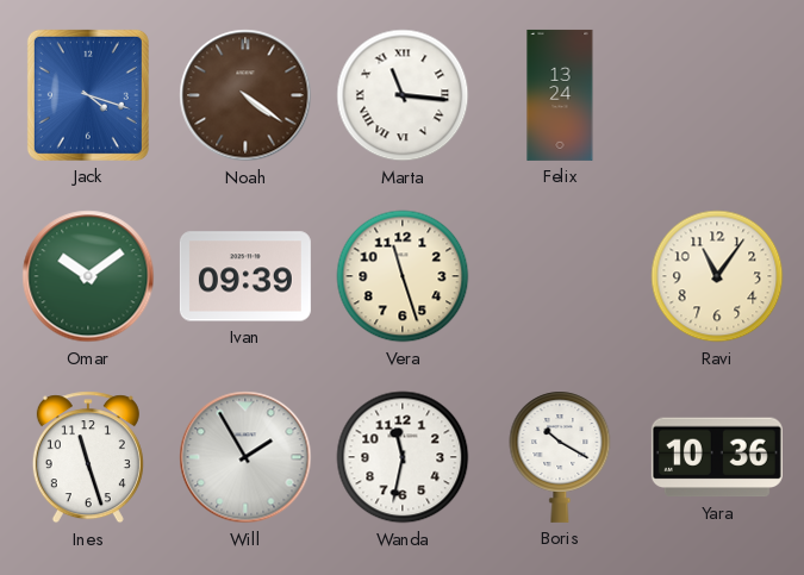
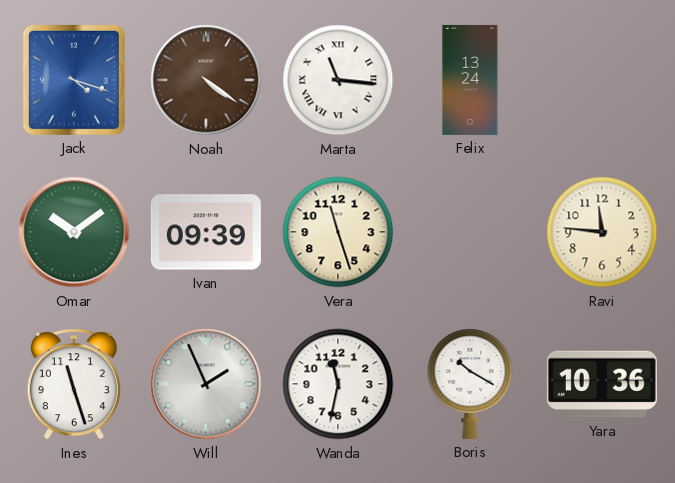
Ravi: 11:06 -> 11:46
Will: 1:55 -> 1:56
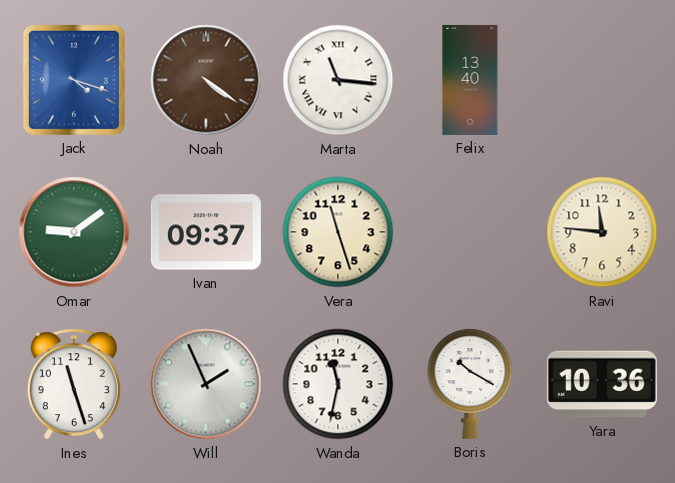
Felix: 13:24 -> 13:40
Omar: 10:09 -> 9:09
Ivan: 09:39 -> 09:37
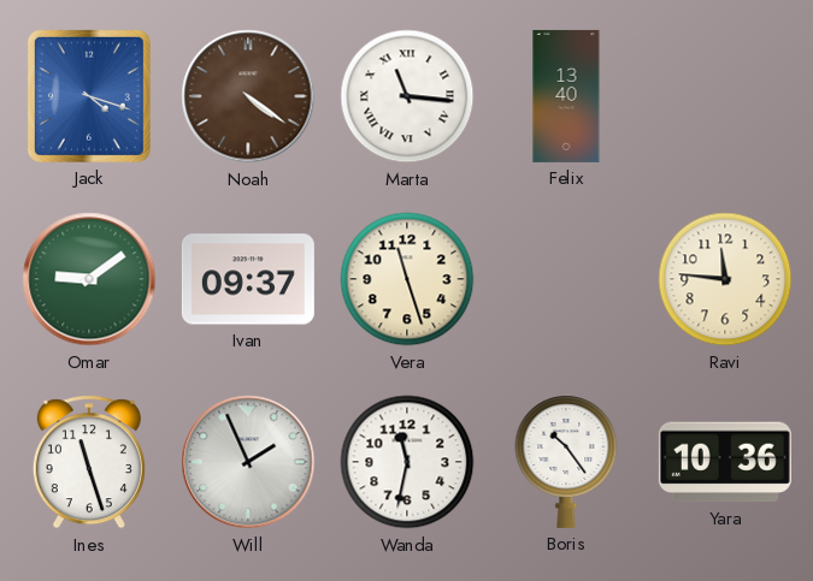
Boris: 10:20 -> 10:24
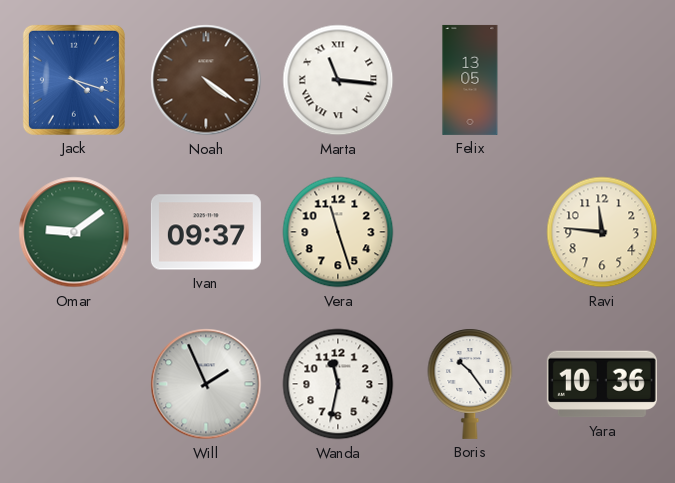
Felix: 13:40 -> 13:05
Ines: 11:27 -> none
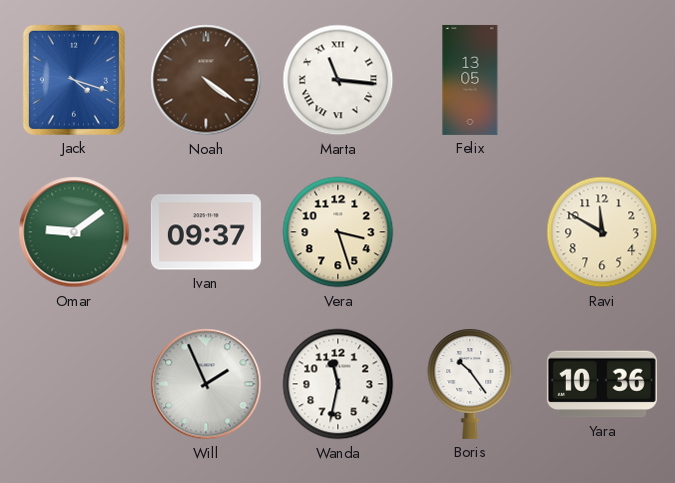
Vera: 11:27 -> 3:27
Ravi: 11:46 -> 11:50
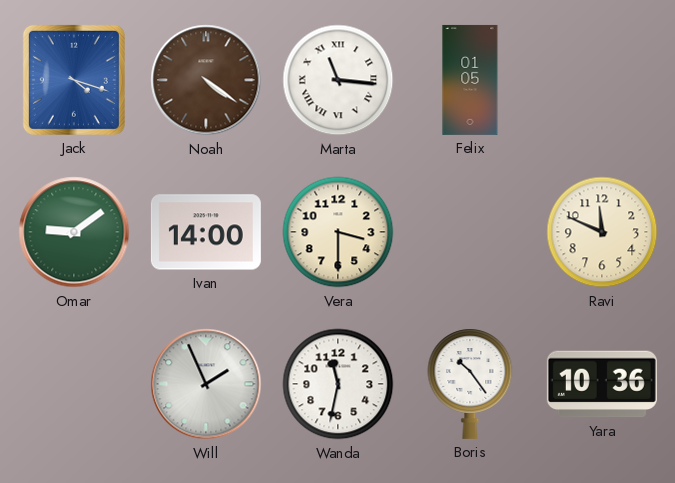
Felix: 13:05 -> 01:05
Ivan: 09:37 -> 14:00
Vera: 3:27 -> 3:30
Ravi: 11:50 -> 11:49
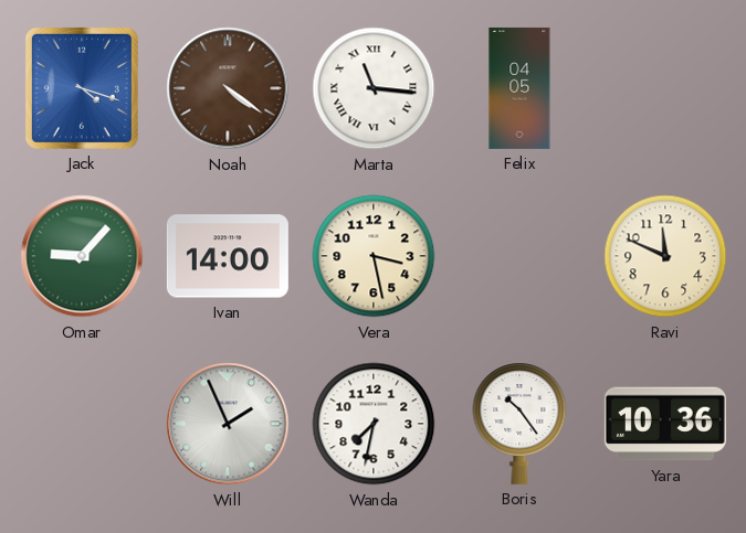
Felix: 01:05 -> 04:05
Omar: 9:09 -> 9:07
Vera: 3:30 -> 3:28
Wanda: 11:32 -> 7:32
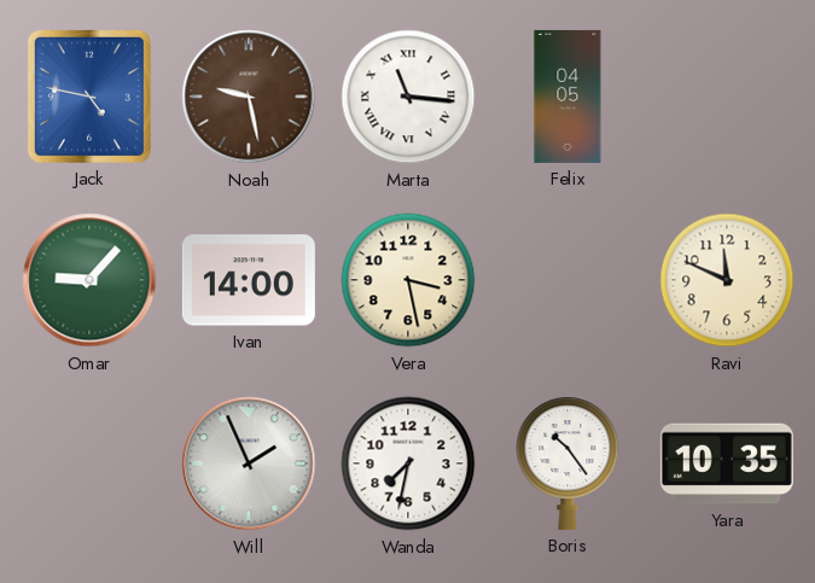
Jack: 4:18 -> 4:47
Noah: 4:21 -> 9:28
Yara: 10:36 -> 10:35
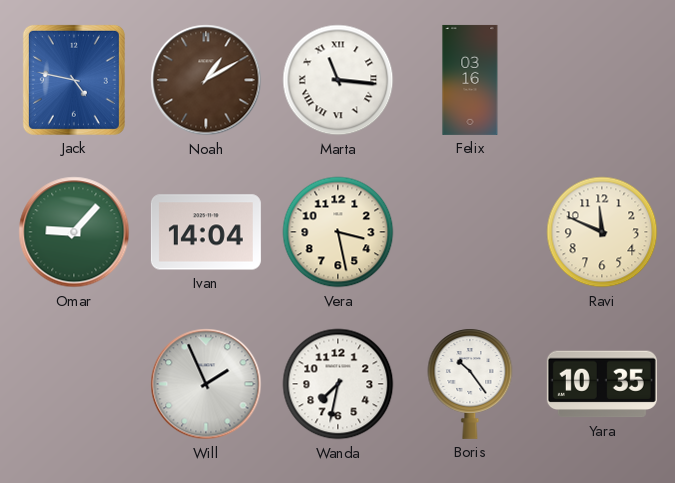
Noah: 9:28 -> 1:10
Felix: 04:05 -> 03:16
Ivan: 14:00 -> 14:04
